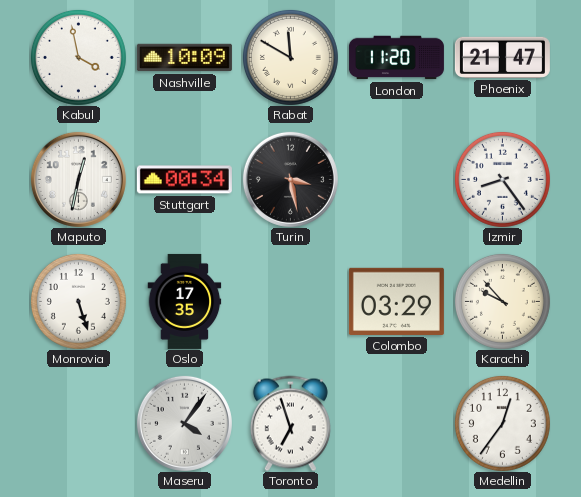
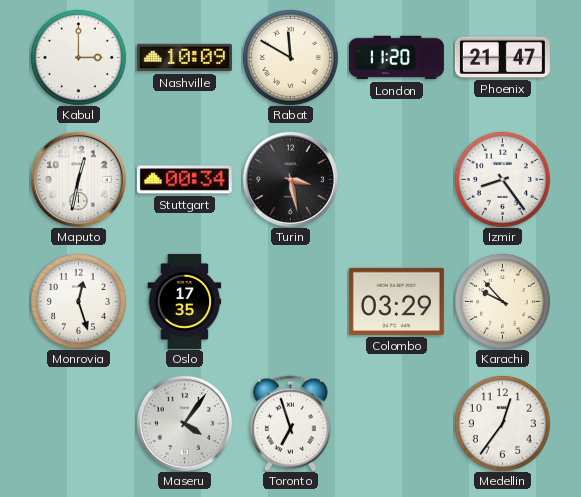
Kabul: 3:58 -> 3:00
Monrovia: 5:27 -> 12:27
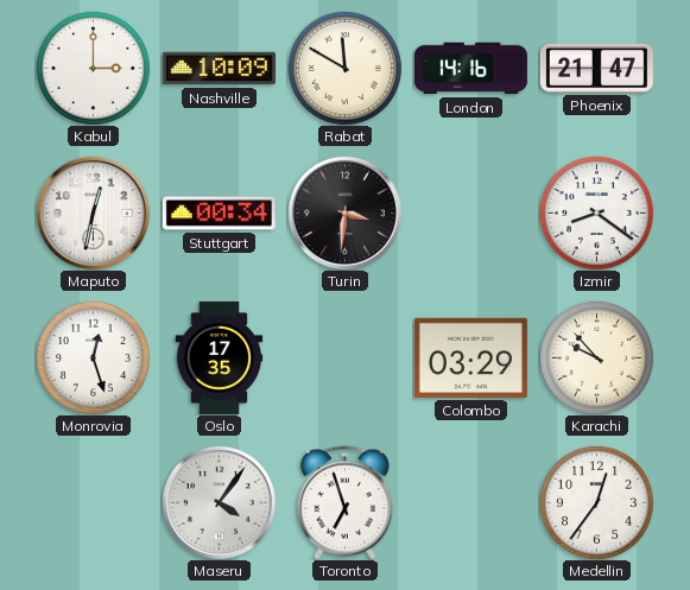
London: 11:20 -> 14:16
Turin: 3:28 -> 3:31
Izmir: 8:24 -> 8:21
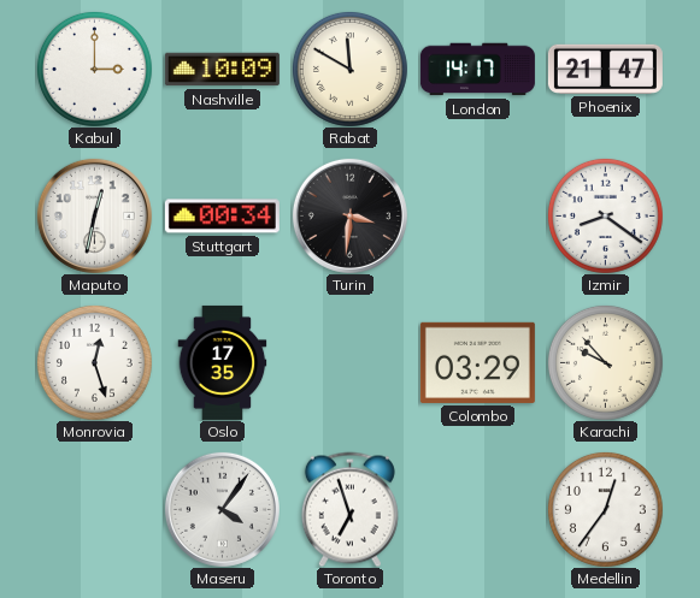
London: 14:16 -> 14:17
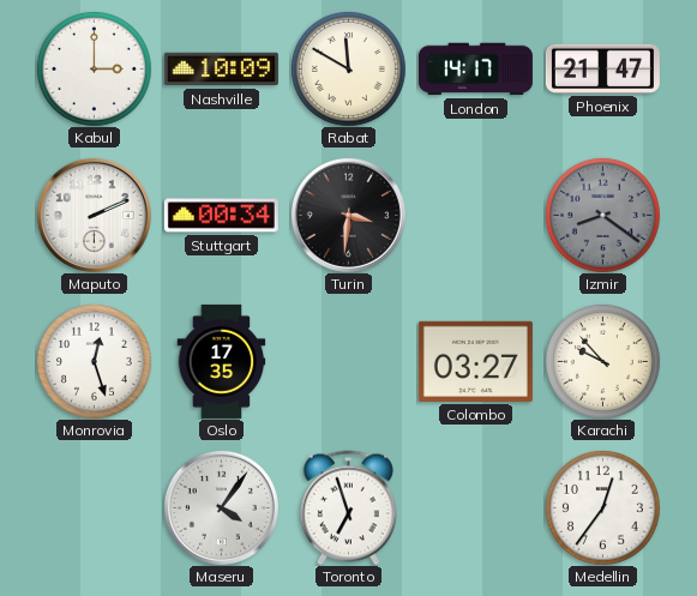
Maputo: 12:32 -> 2:11
Izmir dial: white -> grey
Colombo: 03:29 -> 03:27
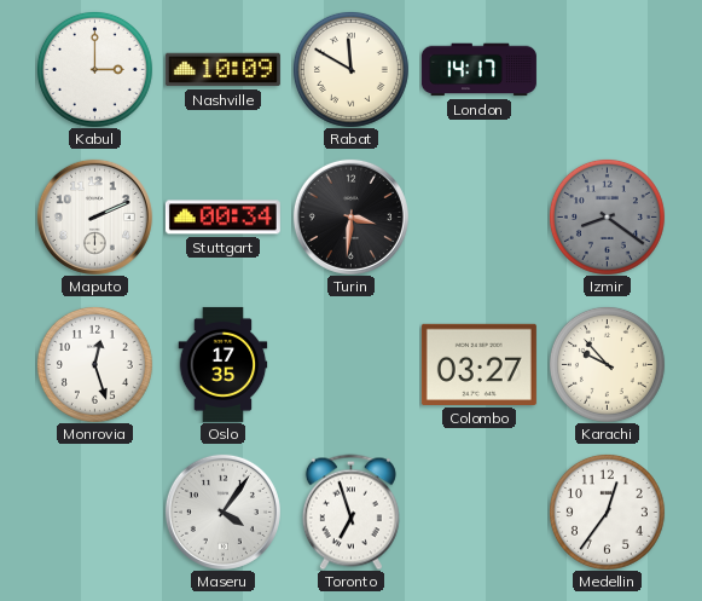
Phoenix: 21:47 -> none
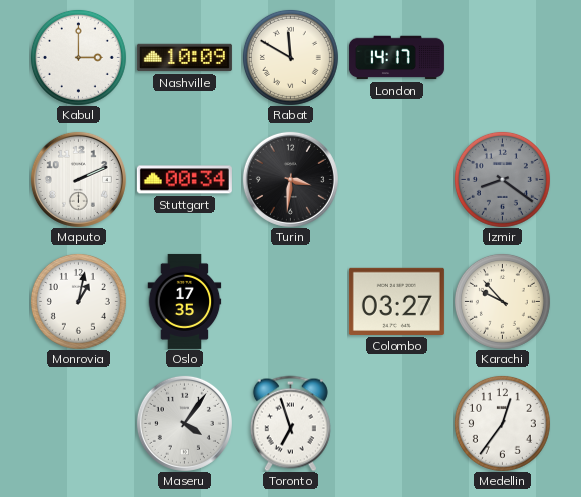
Monrovia: 12:27 -> 1:02
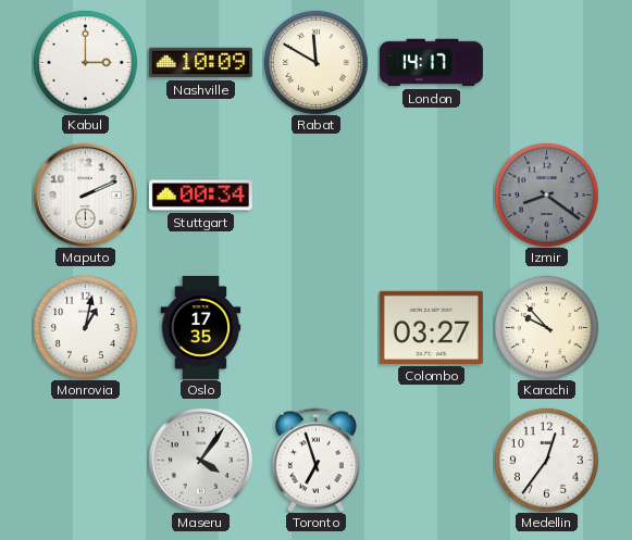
Turin: 3:31 -> none
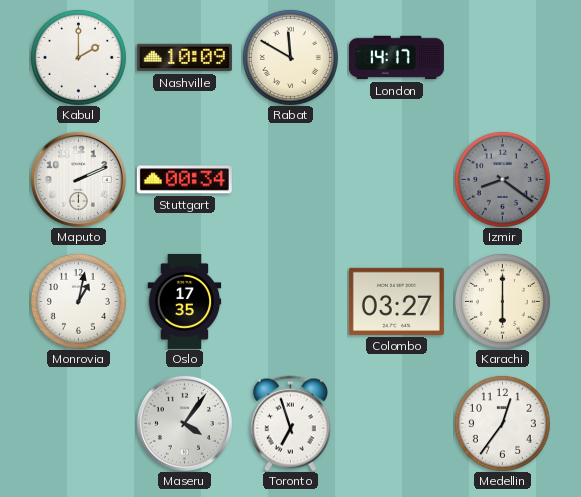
Kabul: 3:00 -> 2:00
Karachi: 9:53 -> 6:00
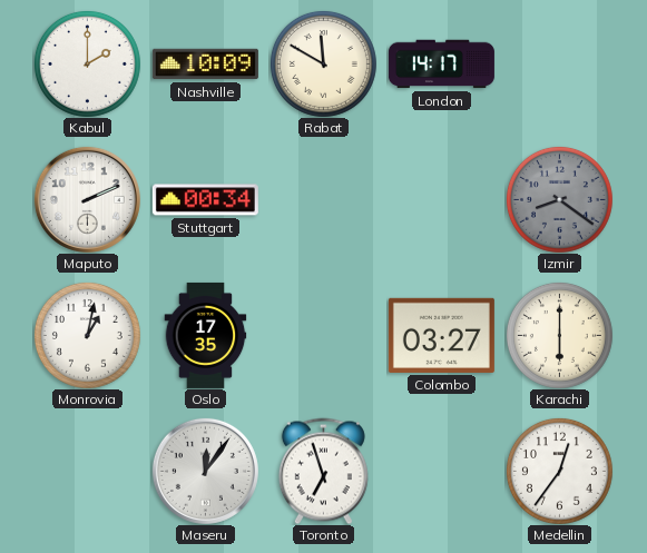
Maseru: 4:06 -> 12:06
